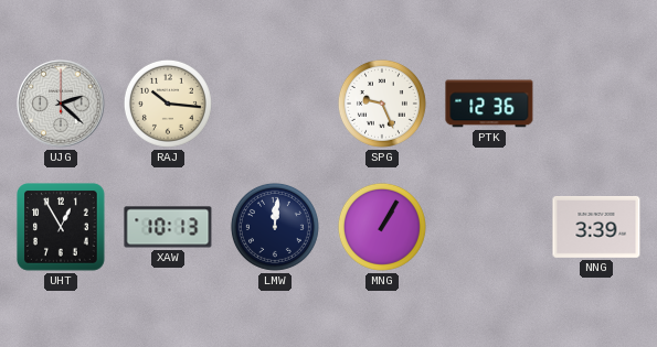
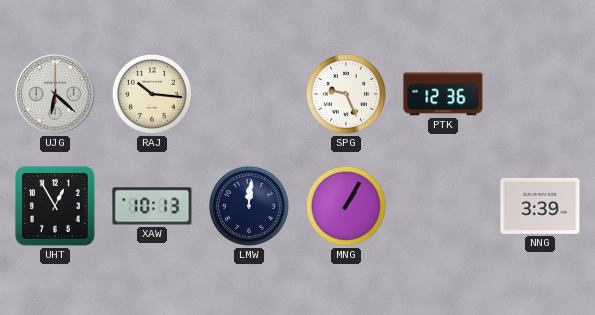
UJG: 2:22 -> 6:22
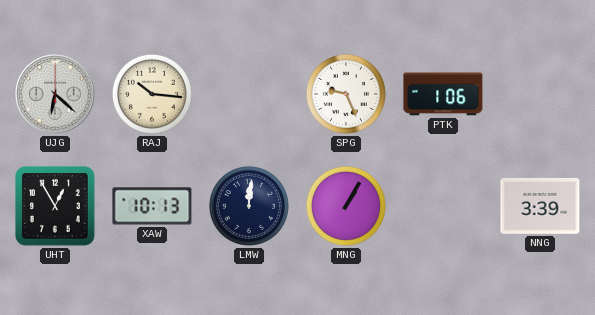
PTK: 12:36 -> 1:06
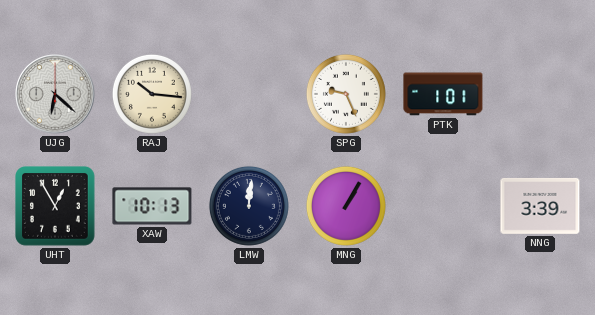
PTK: 1:06 -> 1:01
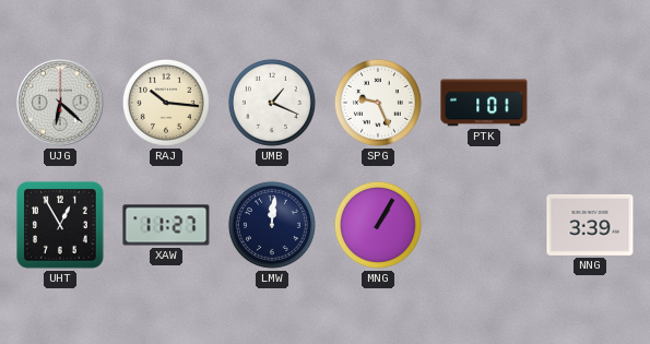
UMB: none -> 1:19
XAW: 10:13 -> 11:27
